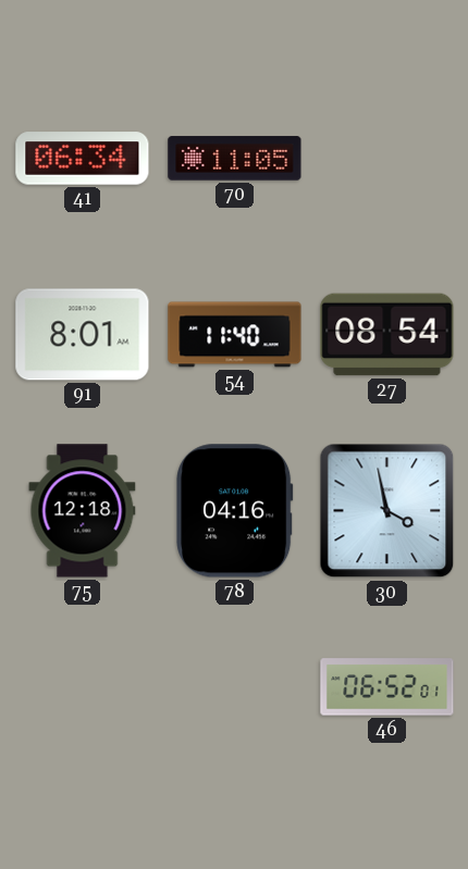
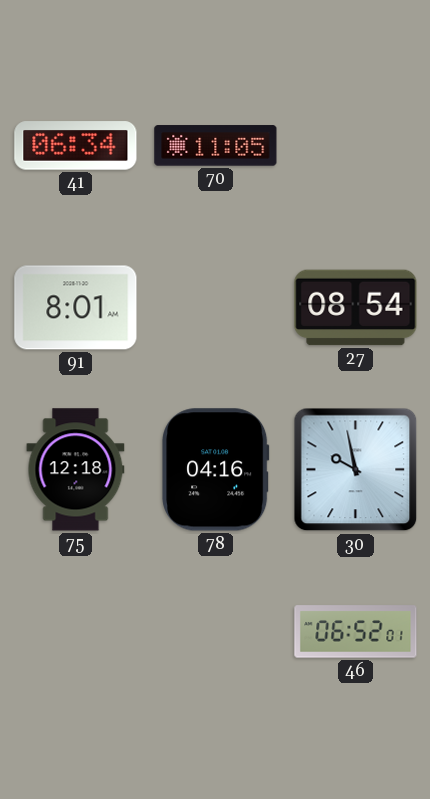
54: 11:40 -> none
30: 3:58 -> 9:58
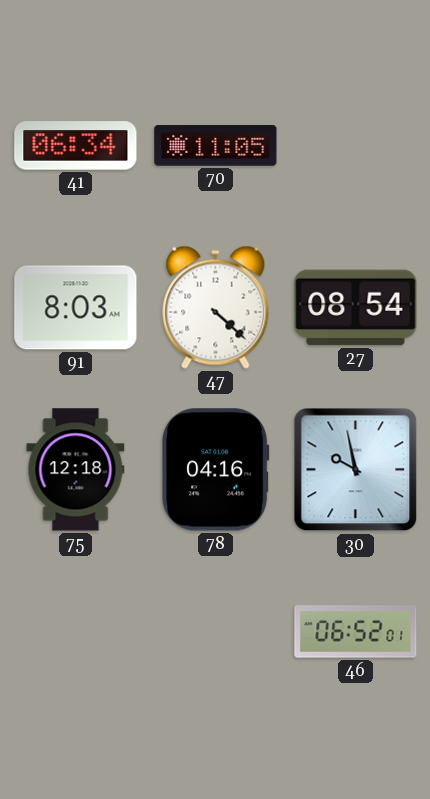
91: 8:01 -> 8:03
47: none -> 4:22
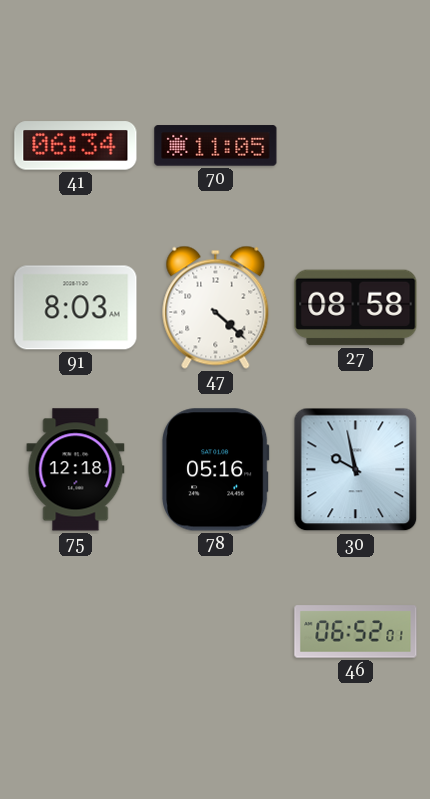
27: 08:54 -> 08:58
78: 04:16 -> 05:16
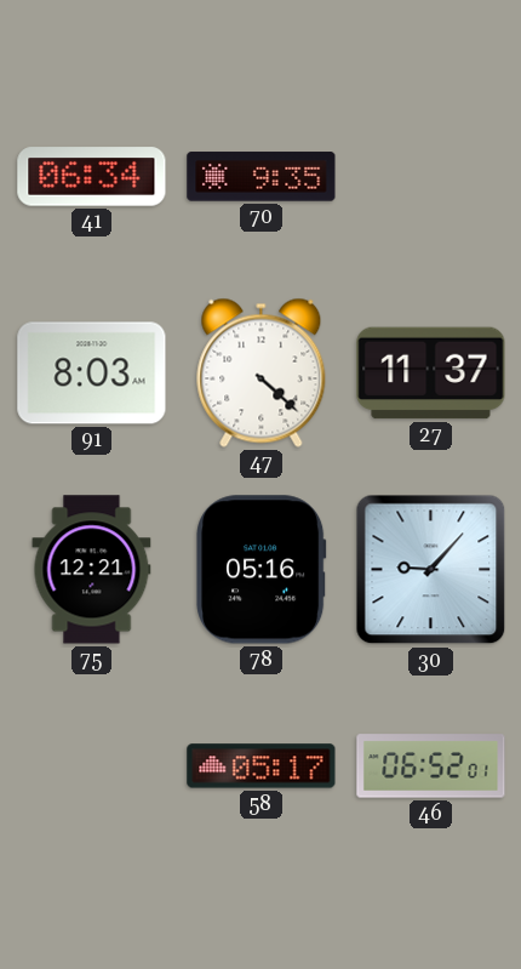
70: 11:05 -> 9:35
27: 08:58 -> 11:37
75: 12:18 -> 12:21
30: 9:58 -> 9:07
58: none -> 05:17
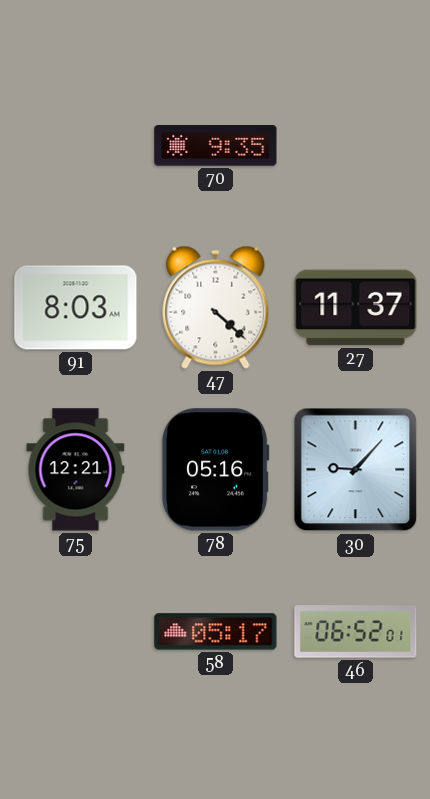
41: 06:34 -> none
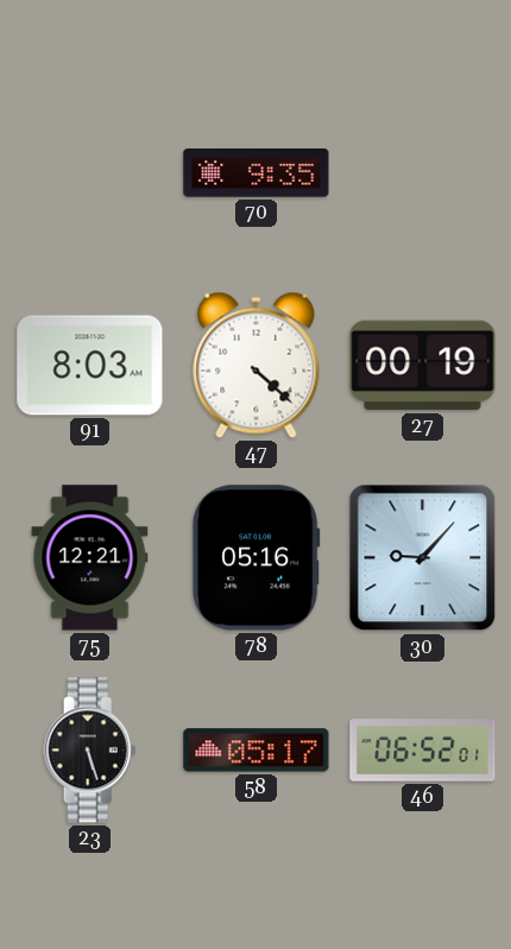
27: 11:37 -> 00:19
23: none -> 5:27
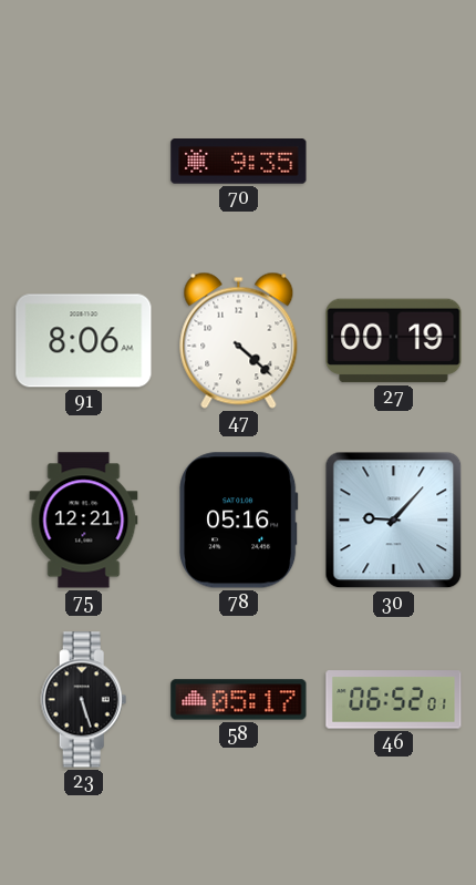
91: 8:03 -> 8:06
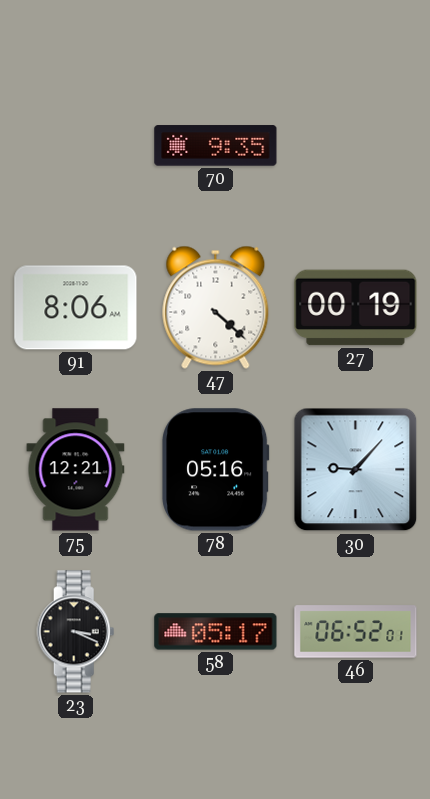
23: 5:27 -> 3:19
